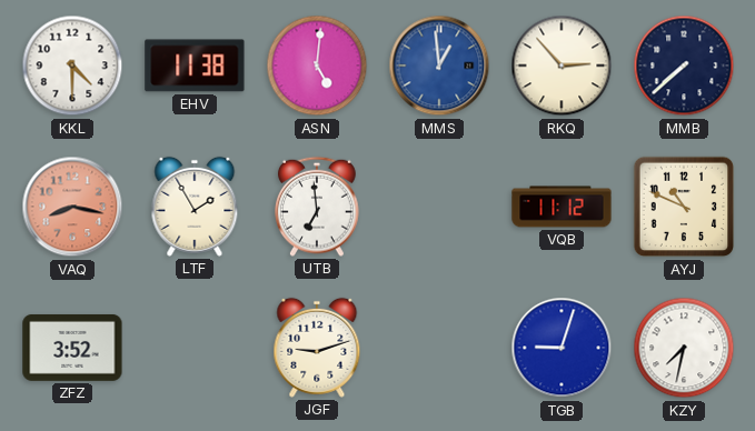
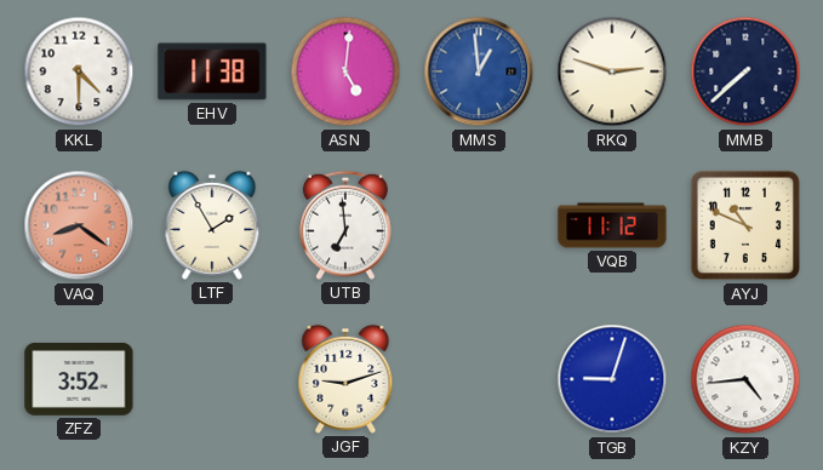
RKQ: 2:53 -> 2:48
VAQ: 8:17 -> 8:21
KZY: 7:32 -> 4:44
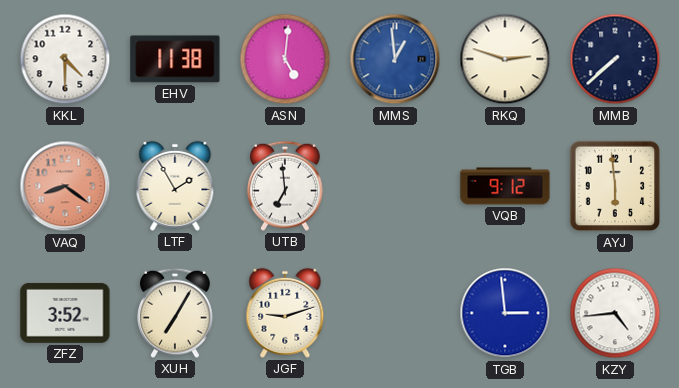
VQB: 11:12 -> 9:12
AYJ: 10:49 -> 5:59
XUH: none -> 7:05
TGB: 9:03 -> 2:59
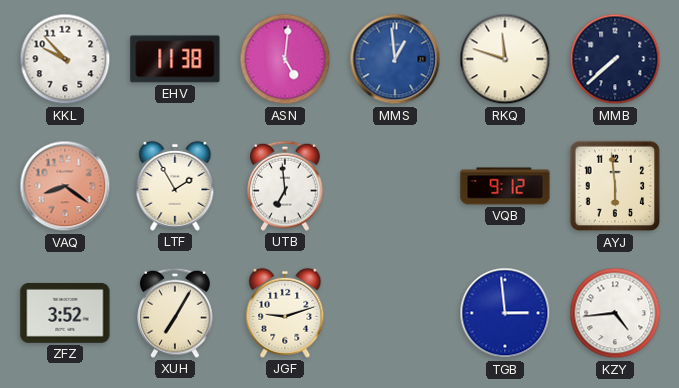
KKL: 4:30 -> 9:53
RKQ: 2:48 -> 11:48
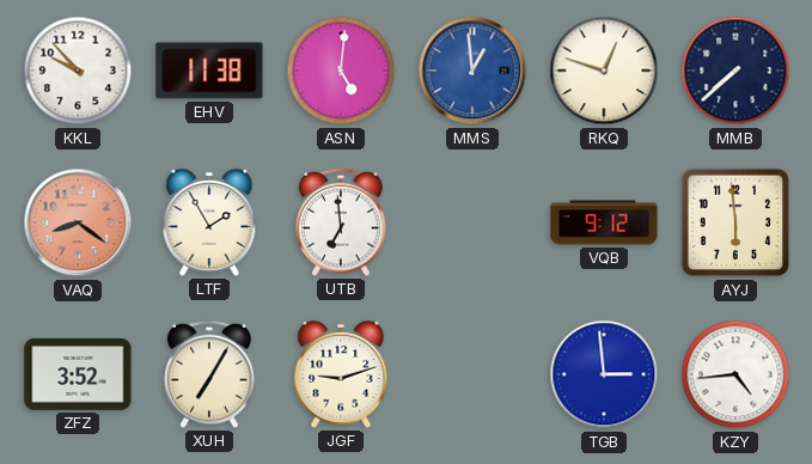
RKQ: 11:48 -> 12:48
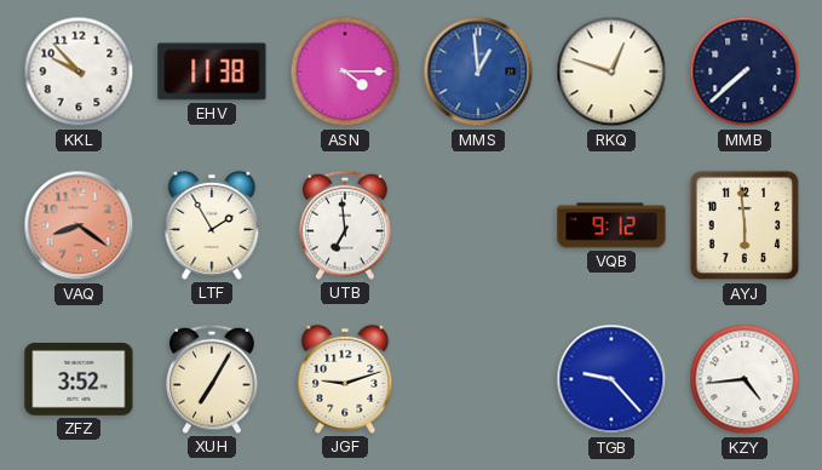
ASN: 5:01 -> 4:15
TGB: 2:59 -> 9:23
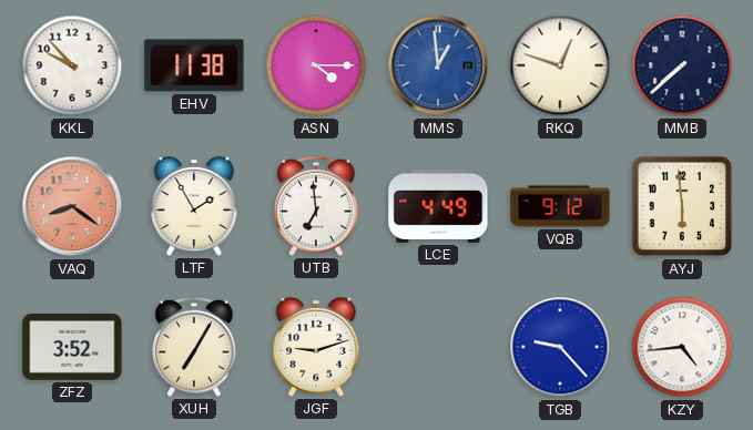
LCE: none -> 4:49
